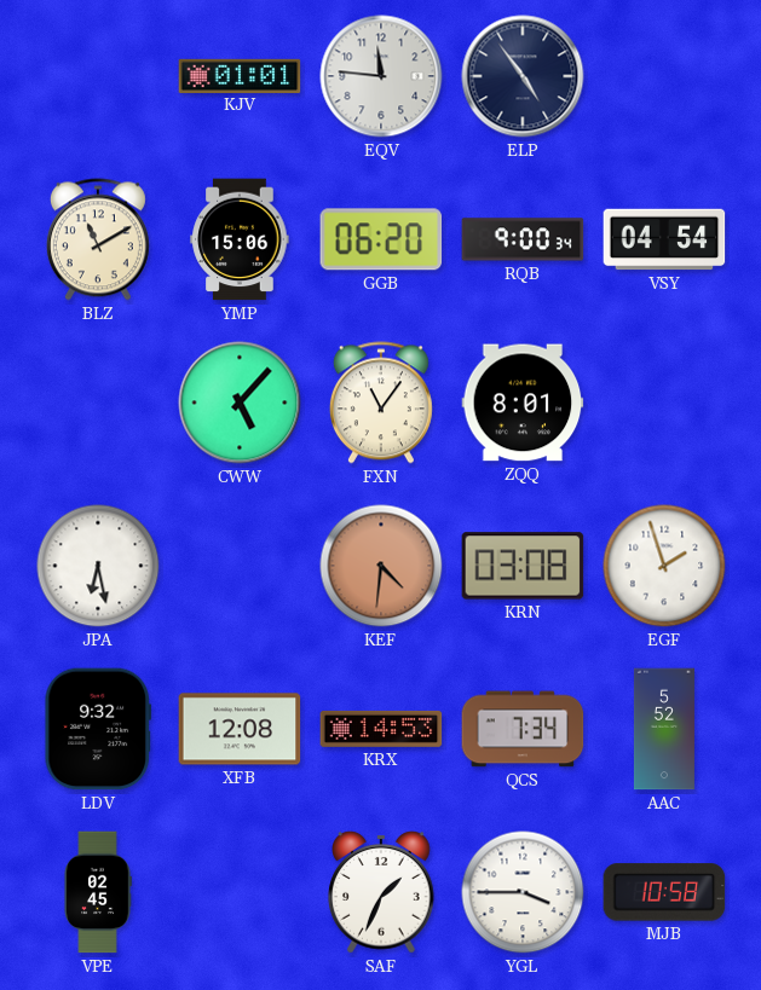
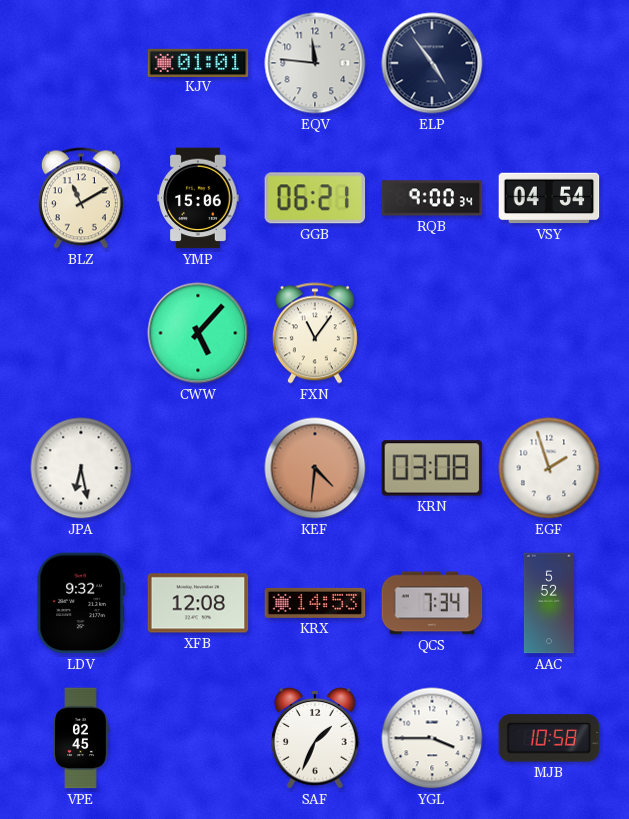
GGB: 06:20 -> 06:21
ZQQ: 8:01 -> none
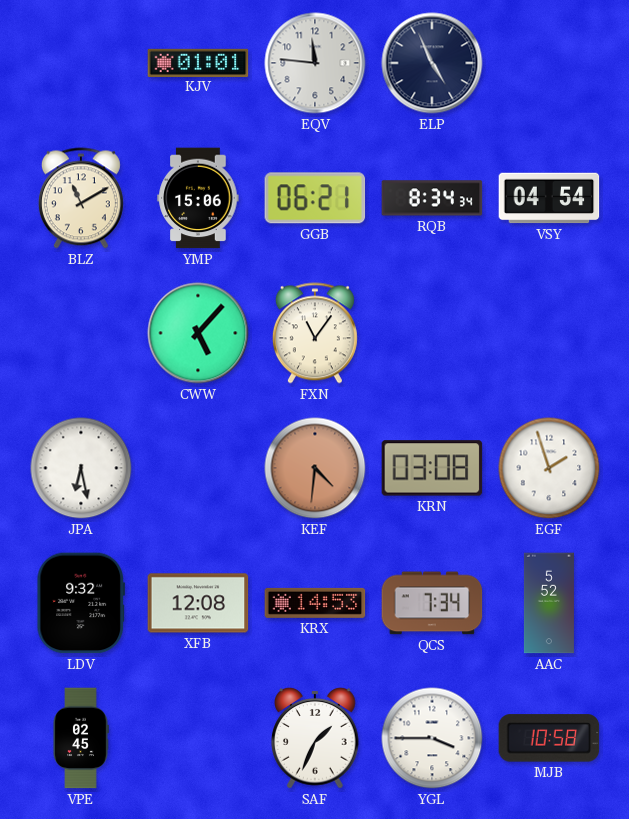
ELP: 4:54 -> 4:56
RQB: 9:00 -> 8:34
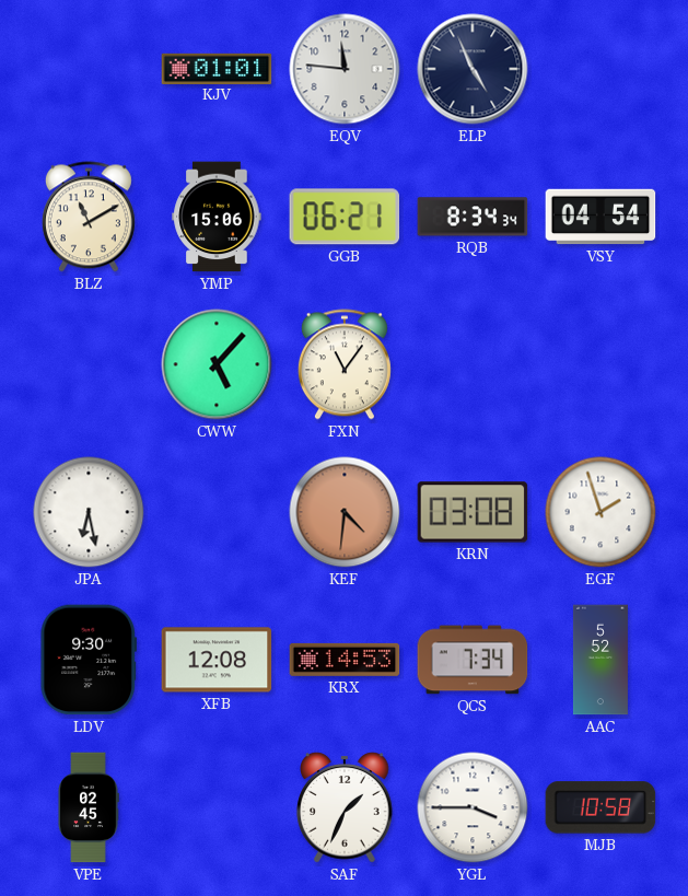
LDV: 9:32 -> 9:30
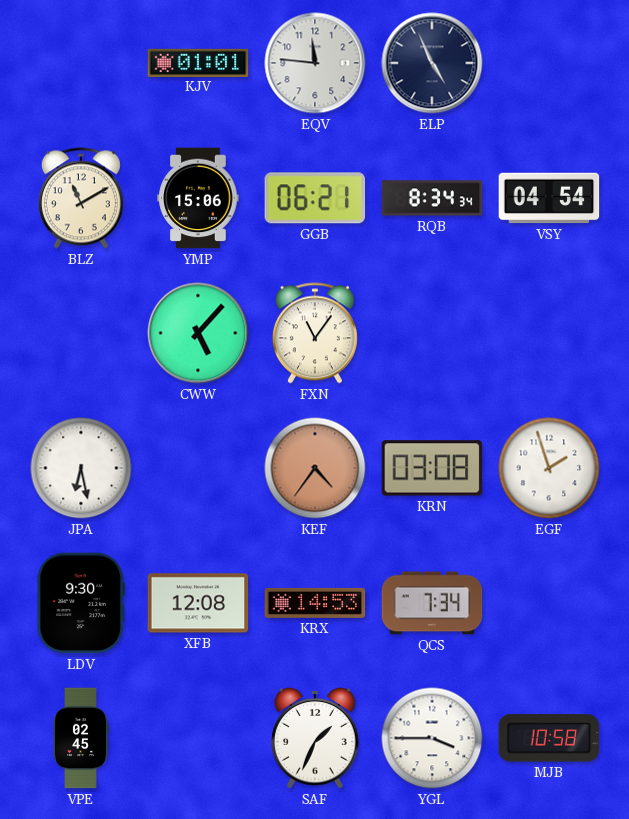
KEF: 4:31 -> 4:36
AAC: 5:52 -> none
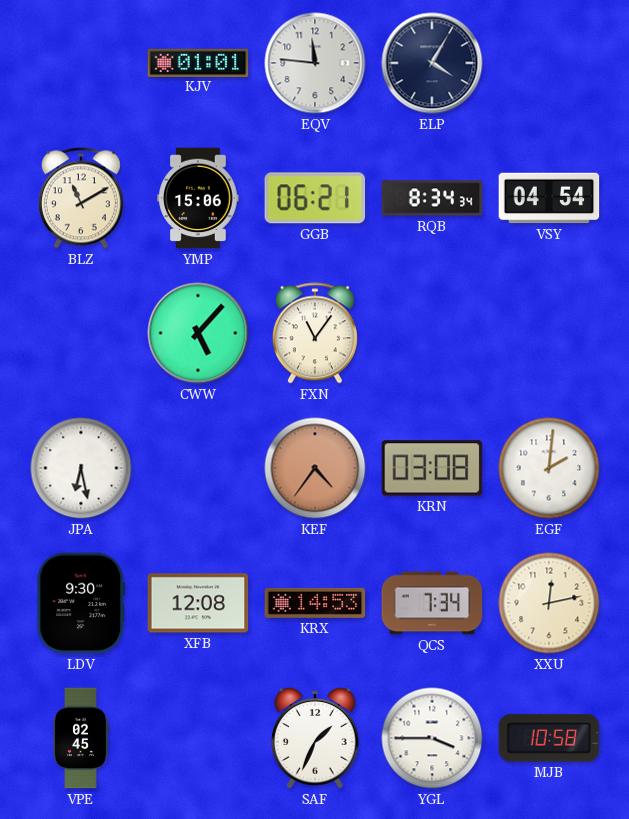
ELP: 4:56 -> 4:05
EGF: 1:57 -> 2:01
XXU: none -> 12:13
